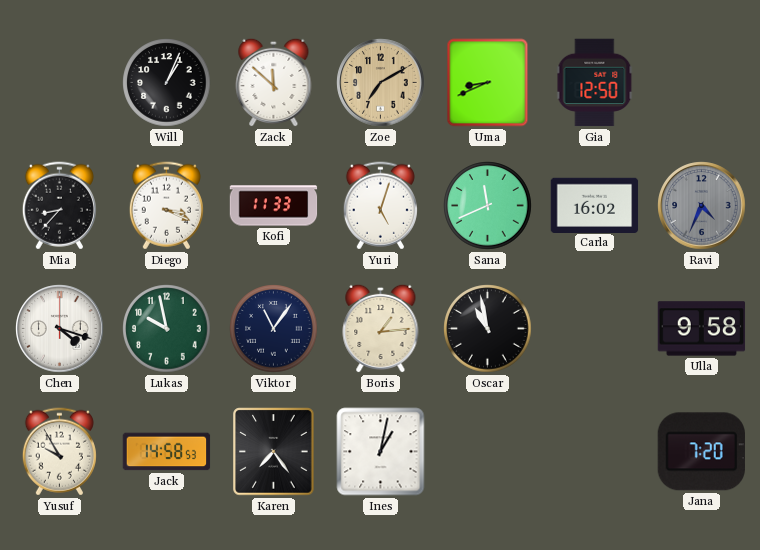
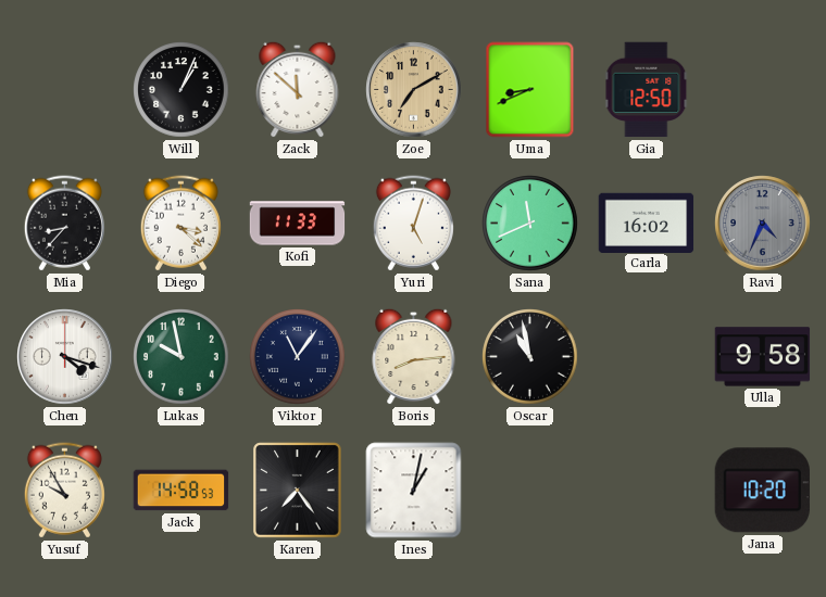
Diego: 3:19 -> 3:22
Boris: 1:14 -> 8:14
Jana: 7:20 -> 10:20
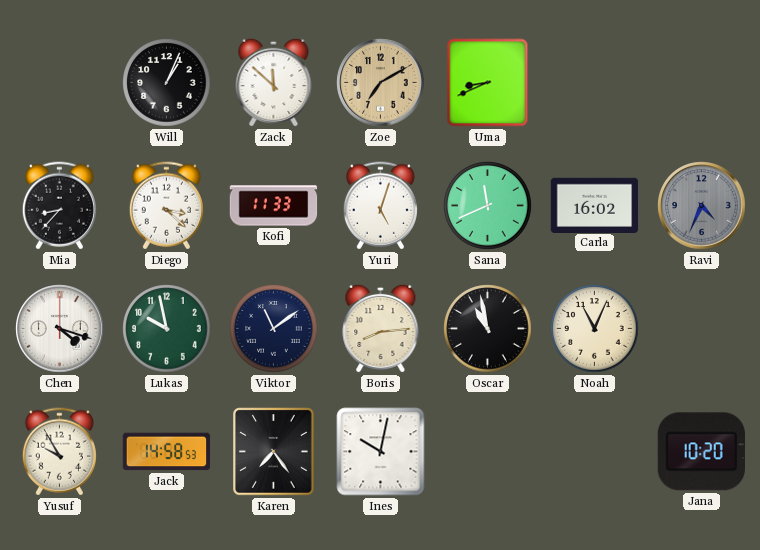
Gia: 12:50 -> none
Viktor: 11:06 -> 11:09
Noah: none -> 11:04
Ulla: 9:58 -> none
Ines: 1:02 -> 10:02
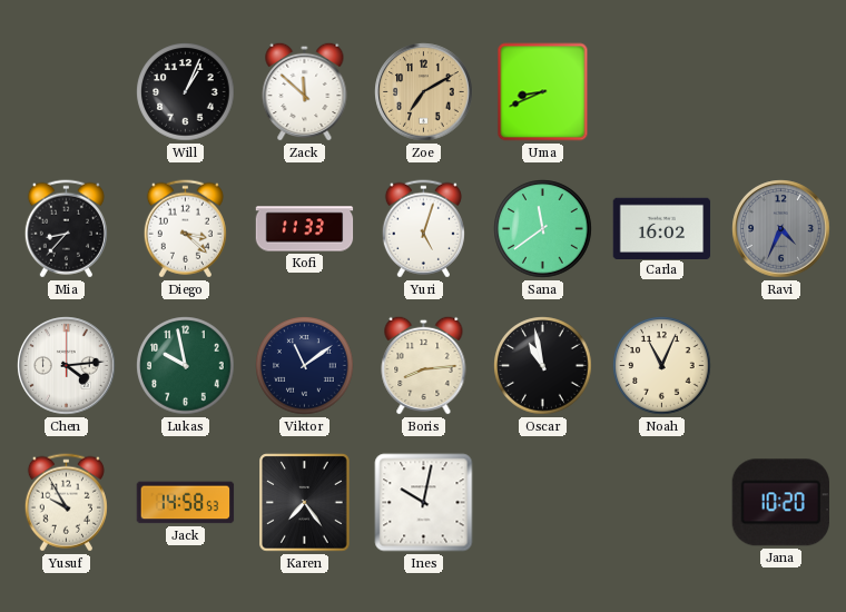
Sana: 11:41 -> 11:39
Chen: 4:18 -> 4:14
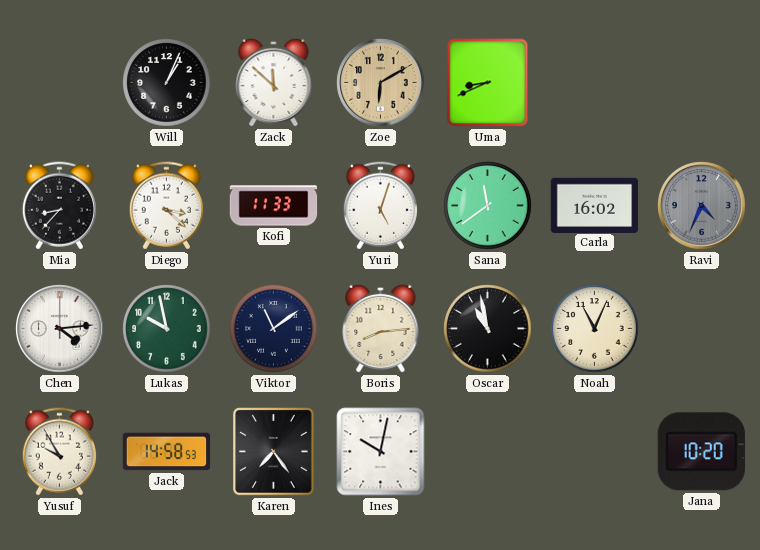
Zoe: 7:10 -> 6:10
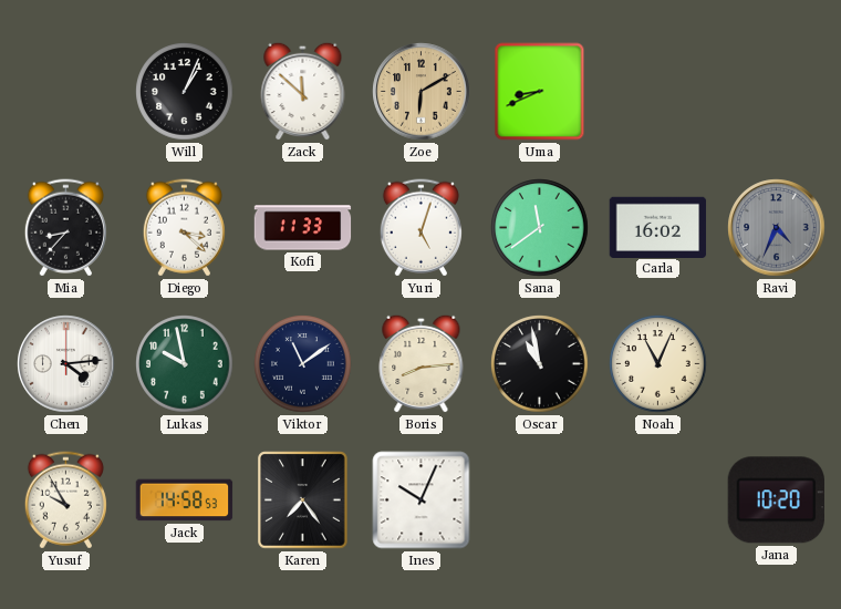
Ines: 10:02 -> 10:04
